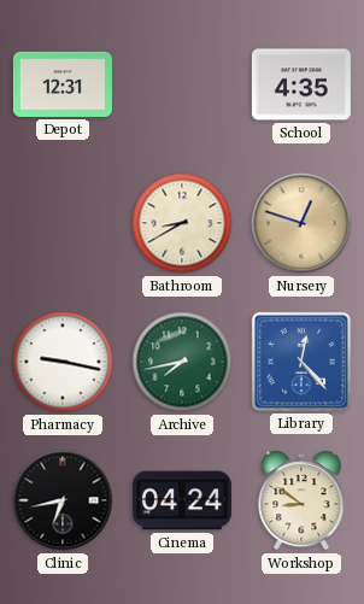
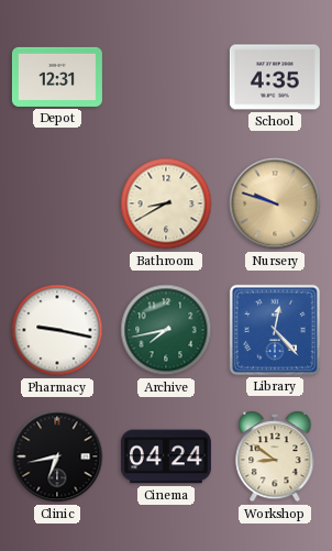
Nursery: 12:48 -> 9:48
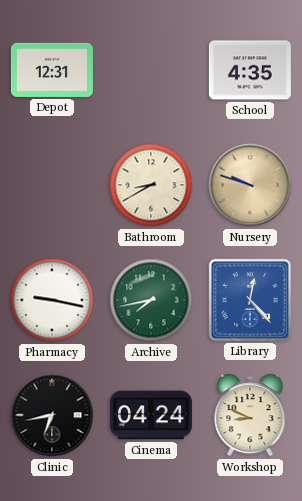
Workshop: 8:51 -> 8:49
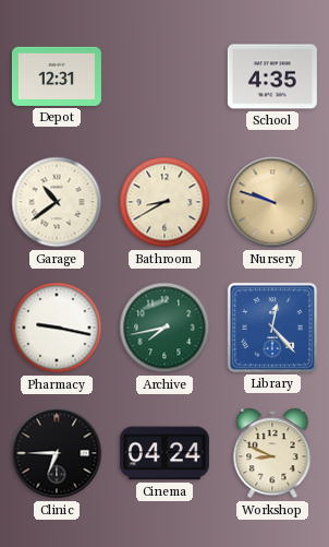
Garage: none -> 10:39
Clinic: 6:43 -> 6:45
